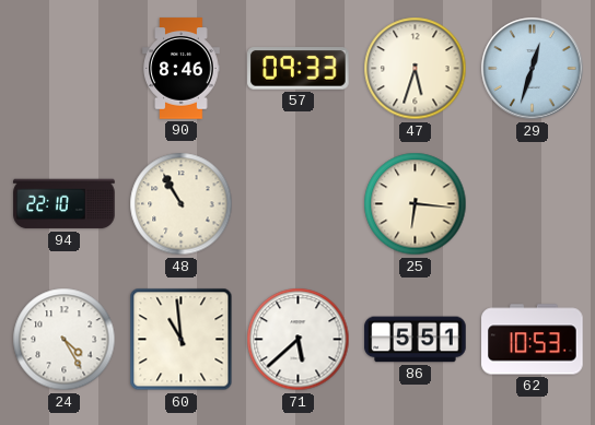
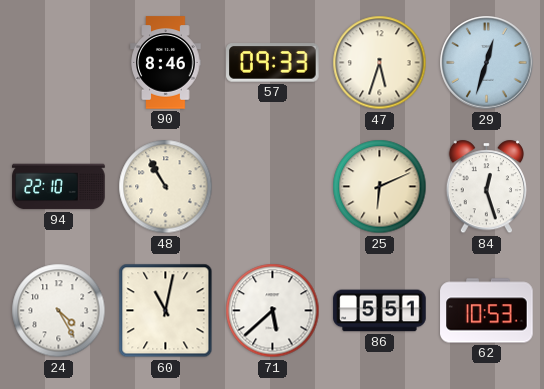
25: 6:16 -> 6:11
84: none -> 12:27
60: 10:59 -> 11:02
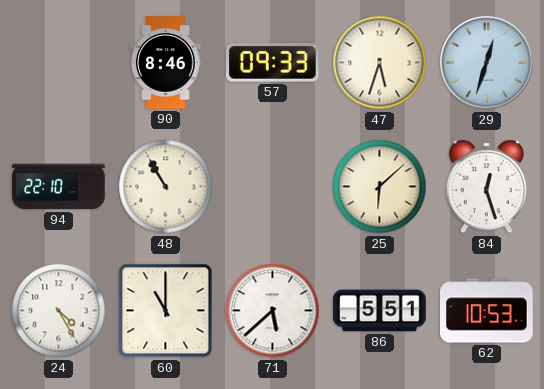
25: 6:11 -> 6:08
60: 11:02 -> 11:00
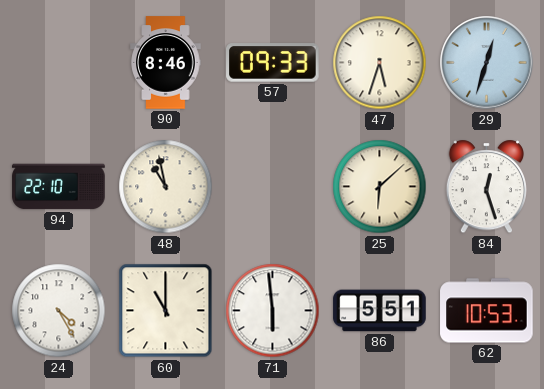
48: 10:55 -> 10:58
71: 5:38 -> 5:59
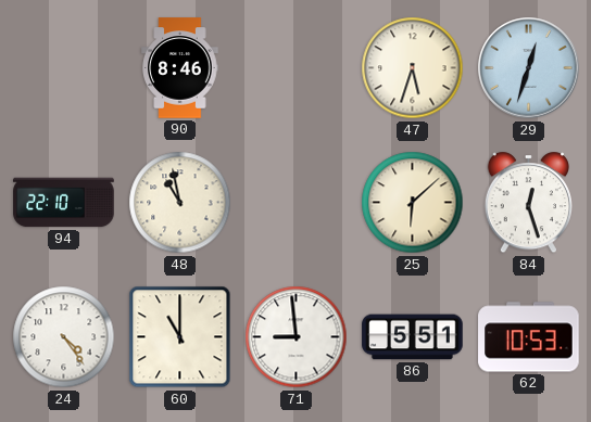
57: 09:33 -> none
24: 4:25 -> 4:24
71: 5:59 -> 8:59
